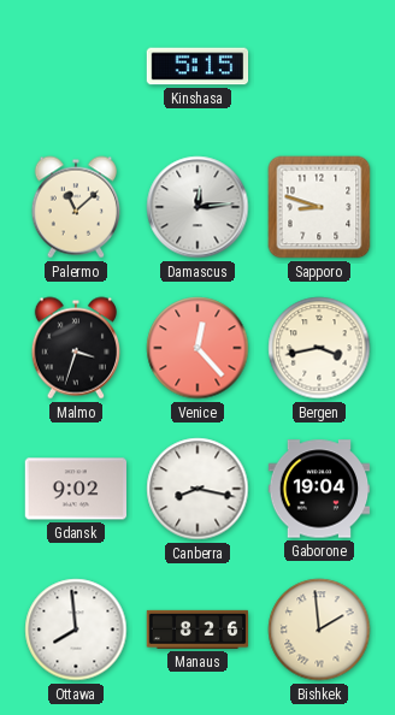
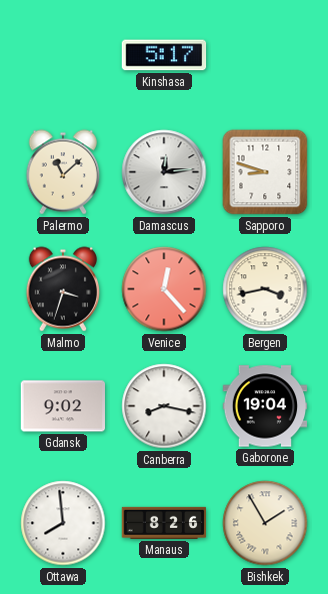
Kinshasa: 5:15 -> 5:17
Bishkek: 1:59 -> 1:55
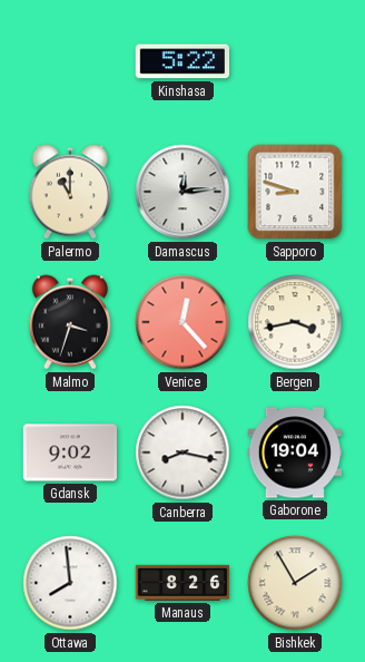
Kinshasa: 5:17 -> 5:22
Palermo: 11:08 -> 11:00
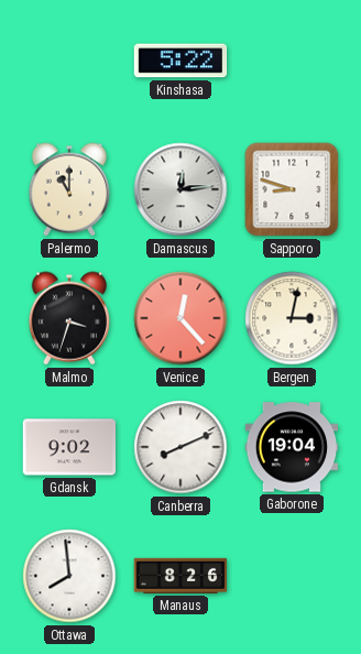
Bergen: 3:43 -> 3:02
Canberra: 8:17 -> 8:11
Bishkek: 1:55 -> none
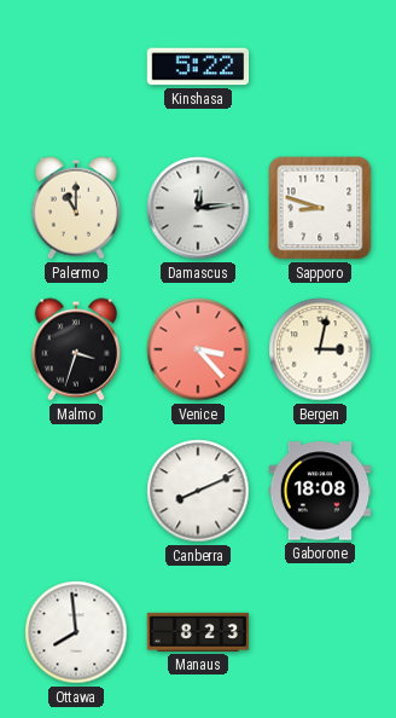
Venice: 12:23 -> 3:23
Gdansk: 9:02 -> none
Gaborone: 19:04 -> 18:08
Manaus: 8:26 -> 8:23
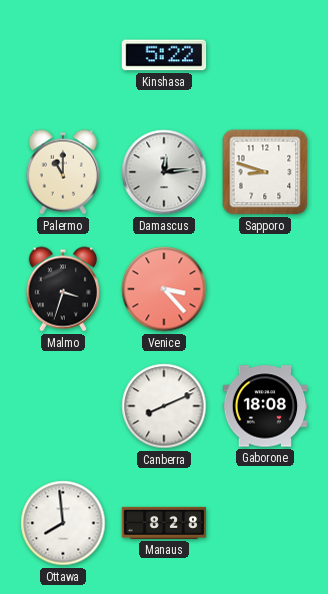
Bergen: 3:02 -> none
Manaus: 8:23 -> 8:28
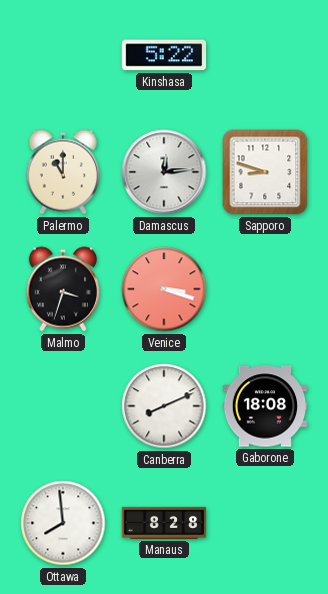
Venice: 3:23 -> 3:18
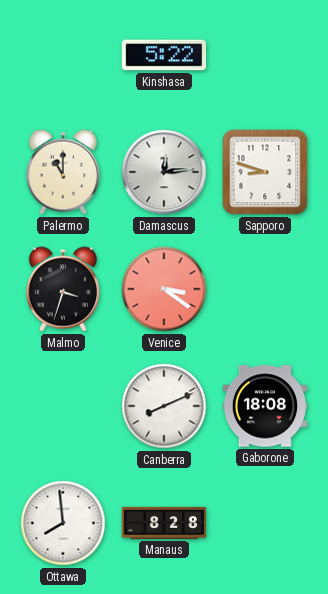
Venice: 3:18 -> 3:21
